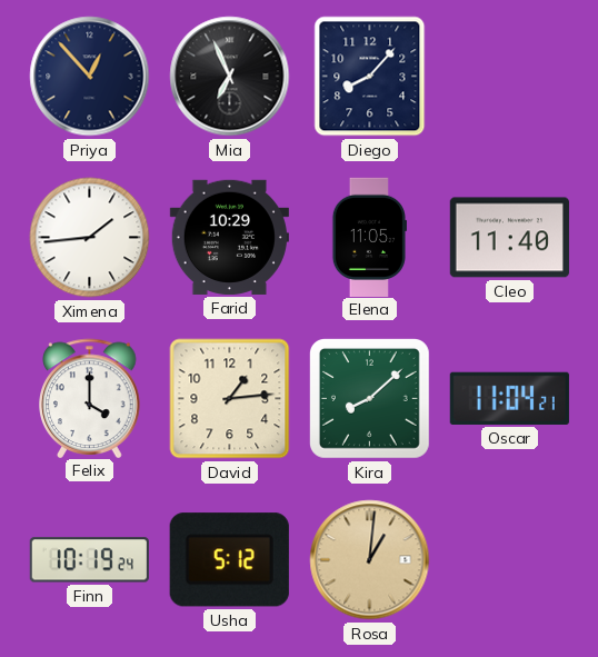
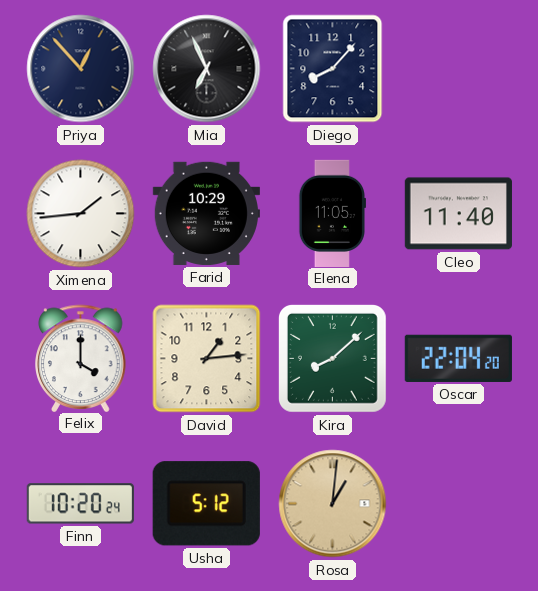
Oscar: 11:04 -> 22:04
Finn: 10:19 -> 10:20
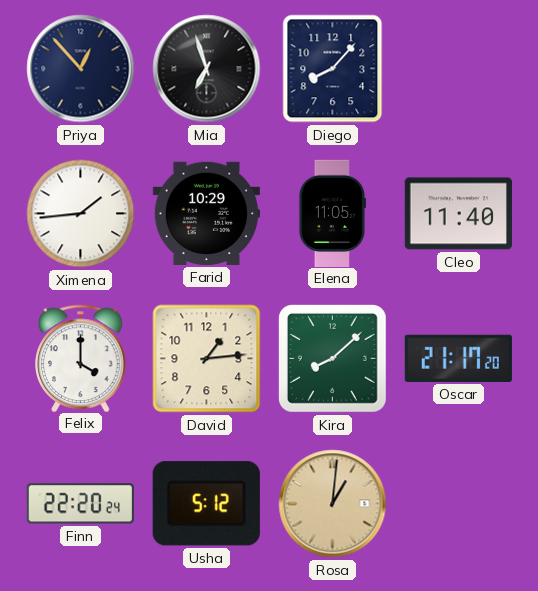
Mia: 6:56 -> 6:57
Oscar: 22:04 -> 21:17
Finn: 10:20 -> 22:20
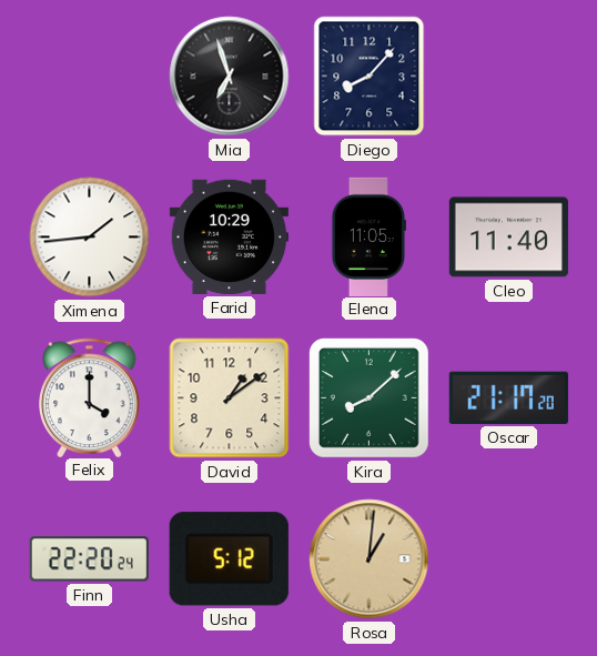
Priya: 12:53 -> none
David: 1:14 -> 1:09
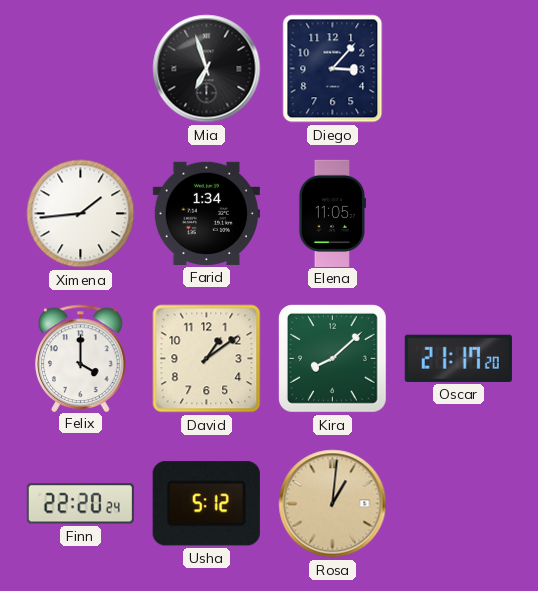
Diego: 8:07 -> 3:07
Farid: 10:29 -> 1:34
Cleo: 11:40 -> none
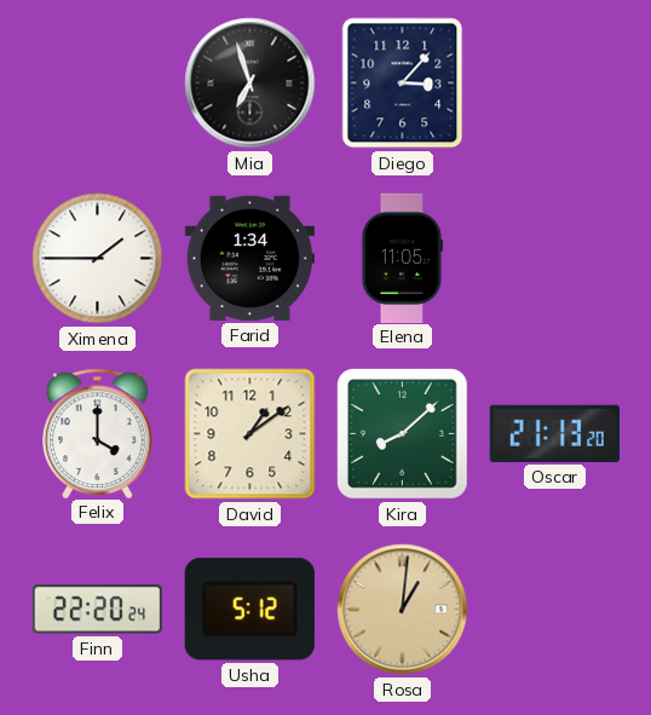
Ximena: 1:44 -> 1:45
Oscar: 21:17 -> 21:13
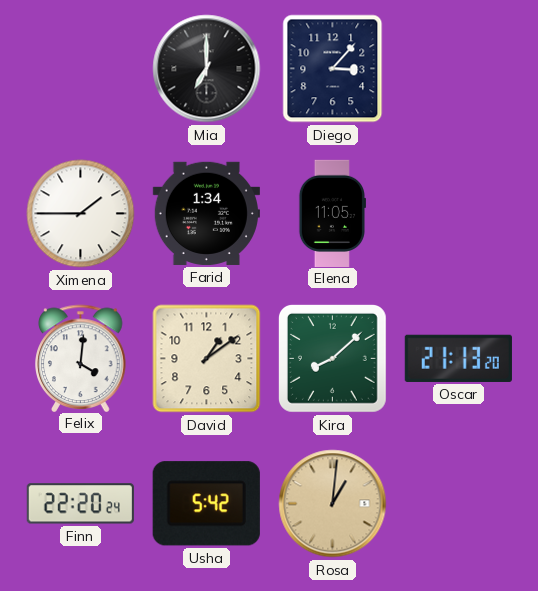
Mia: 6:57 -> 7:00
Felix: 4:00 -> 4:01
Usha: 5:12 -> 5:42
